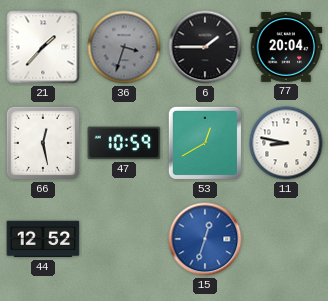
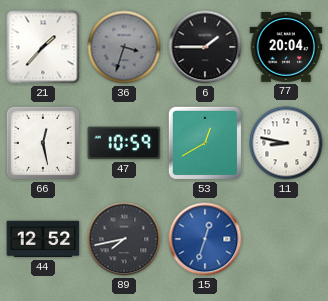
89: none -> 7:43
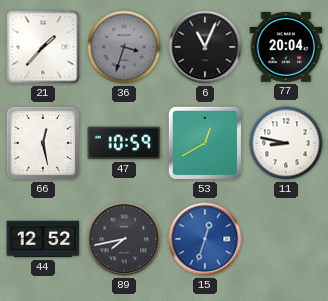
6: 1:45 -> 11:04
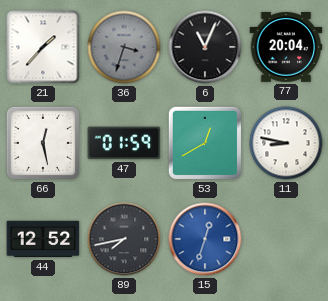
47: 10:59 -> 01:59
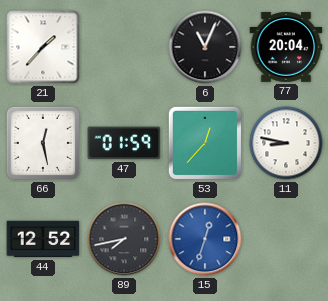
36: 3:33 -> none
53: 12:40 -> 12:37
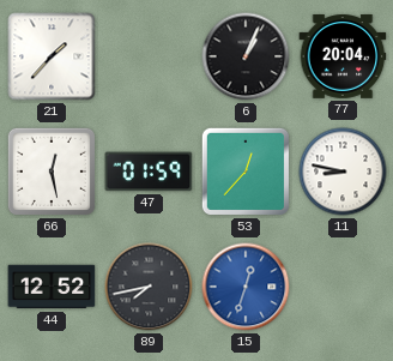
6: 11:04 -> 1:04
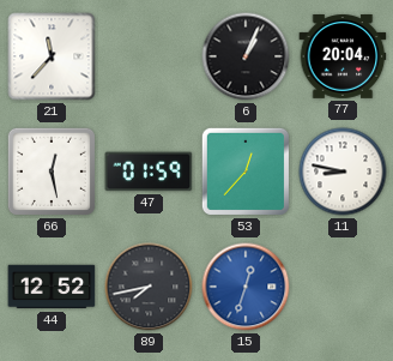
21: 1:37 -> 11:37
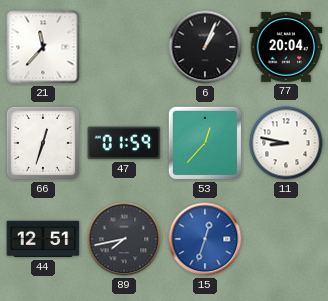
66: 12:28 -> 12:33
44: 12:52 -> 12:51
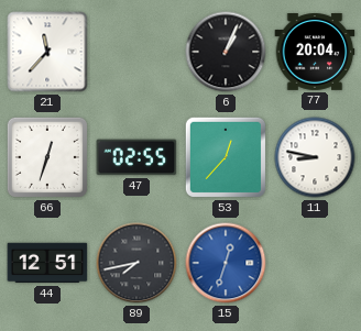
47: 01:59 -> 02:55
